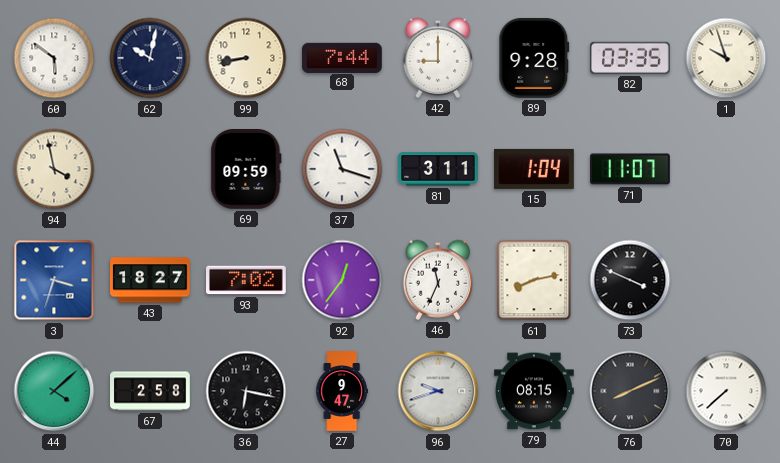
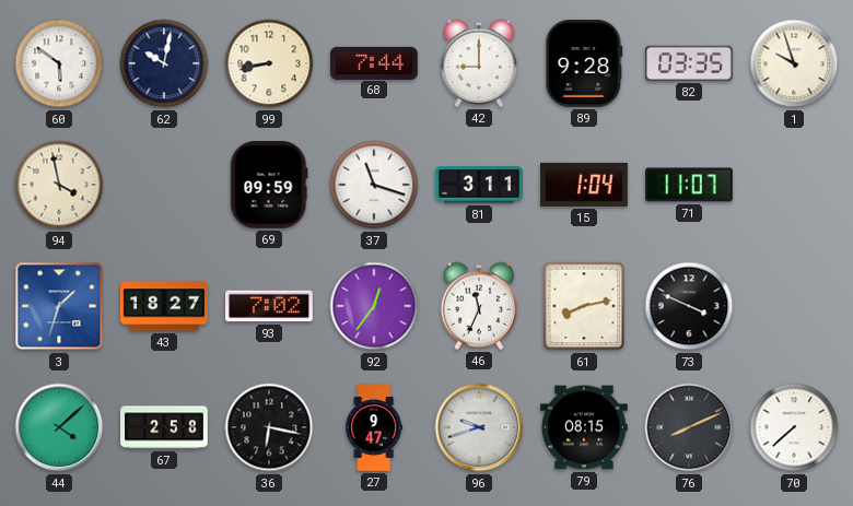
3: 3:33 -> 1:33
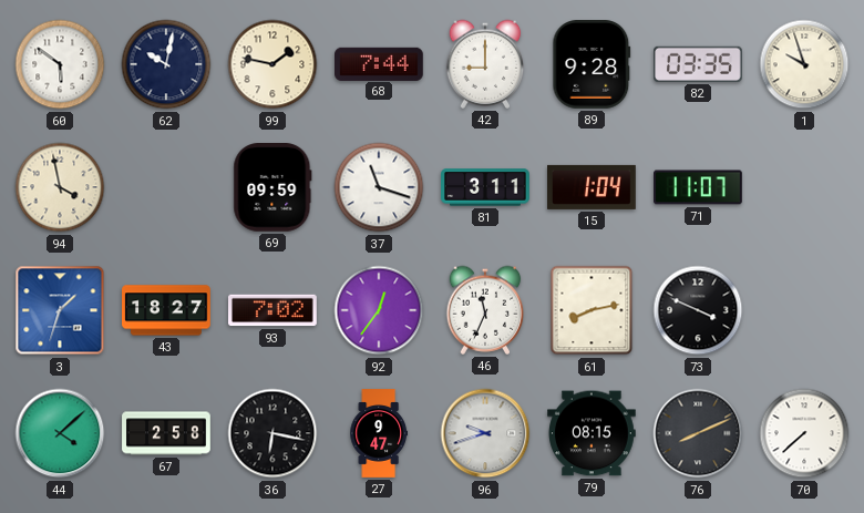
99: 8:43 -> 1:47
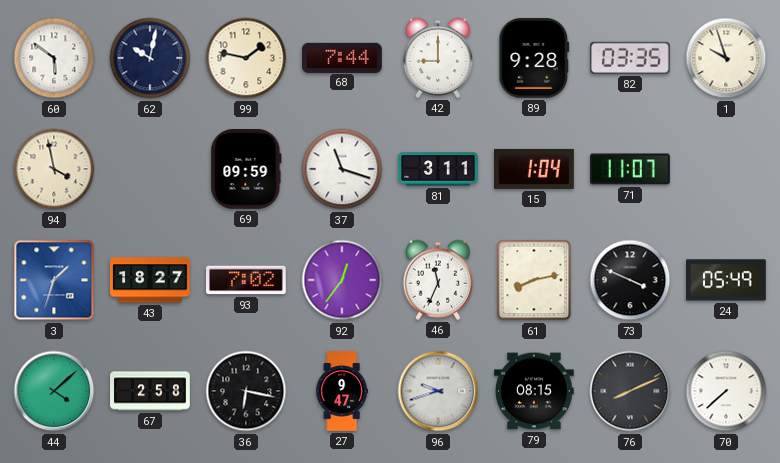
24: none -> 05:49
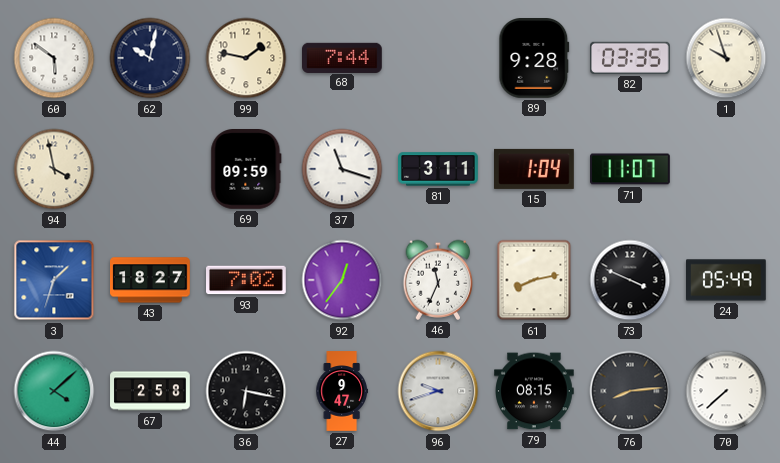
42: 9:00 -> none
76: 8:11 -> 8:14
